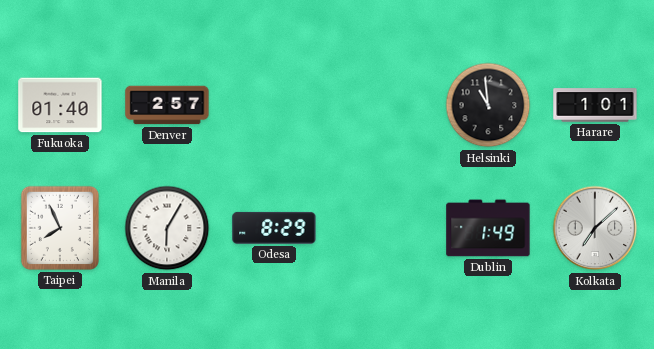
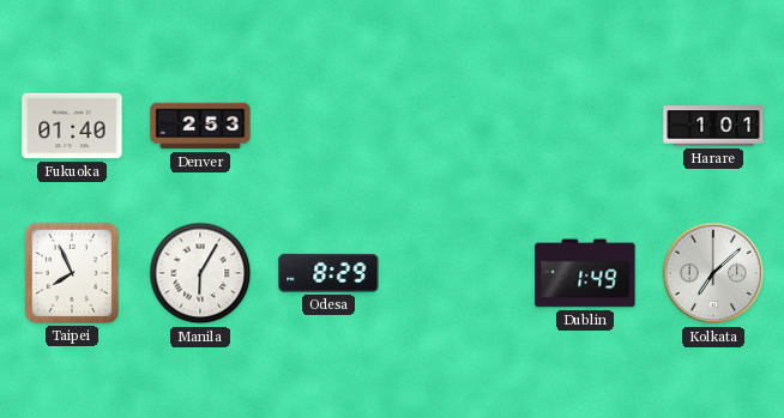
Denver: 2:57 -> 2:53
Helsinki: 10:59 -> none
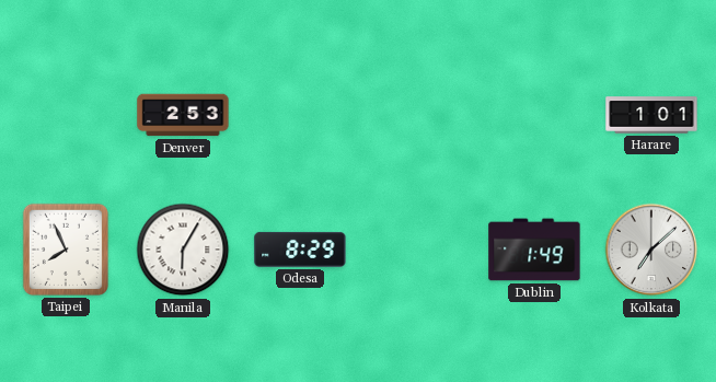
Fukuoka: 01:40 -> none
